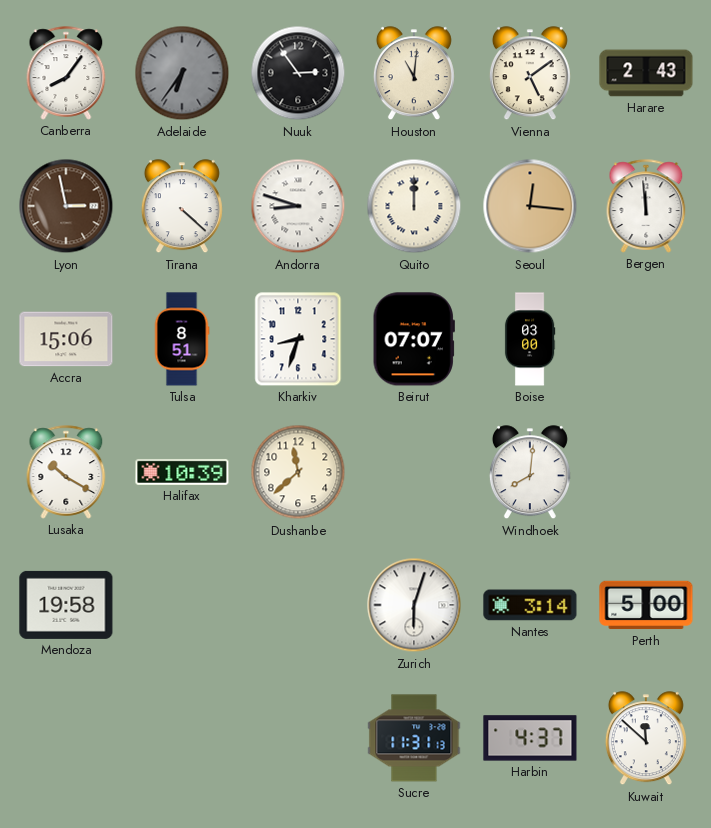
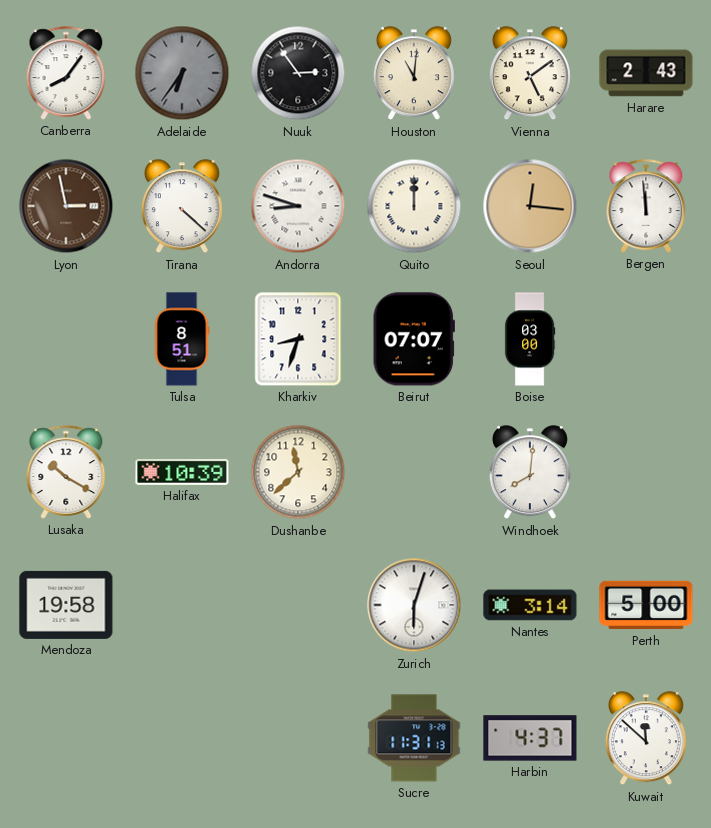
Accra: 15:06 -> none
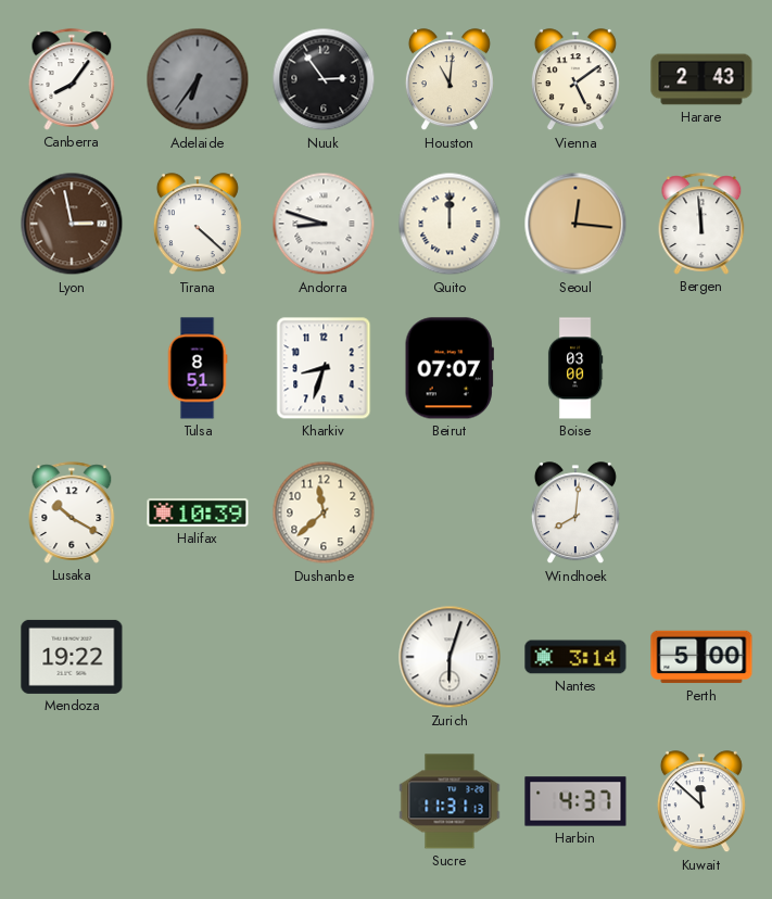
Mendoza: 19:58 -> 19:22
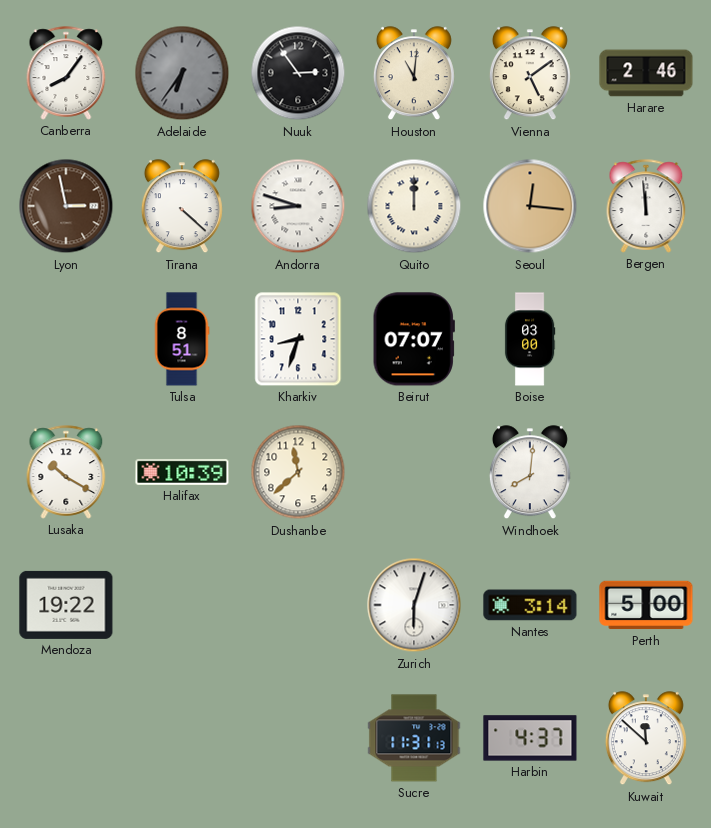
Harare: 2:43 -> 2:46
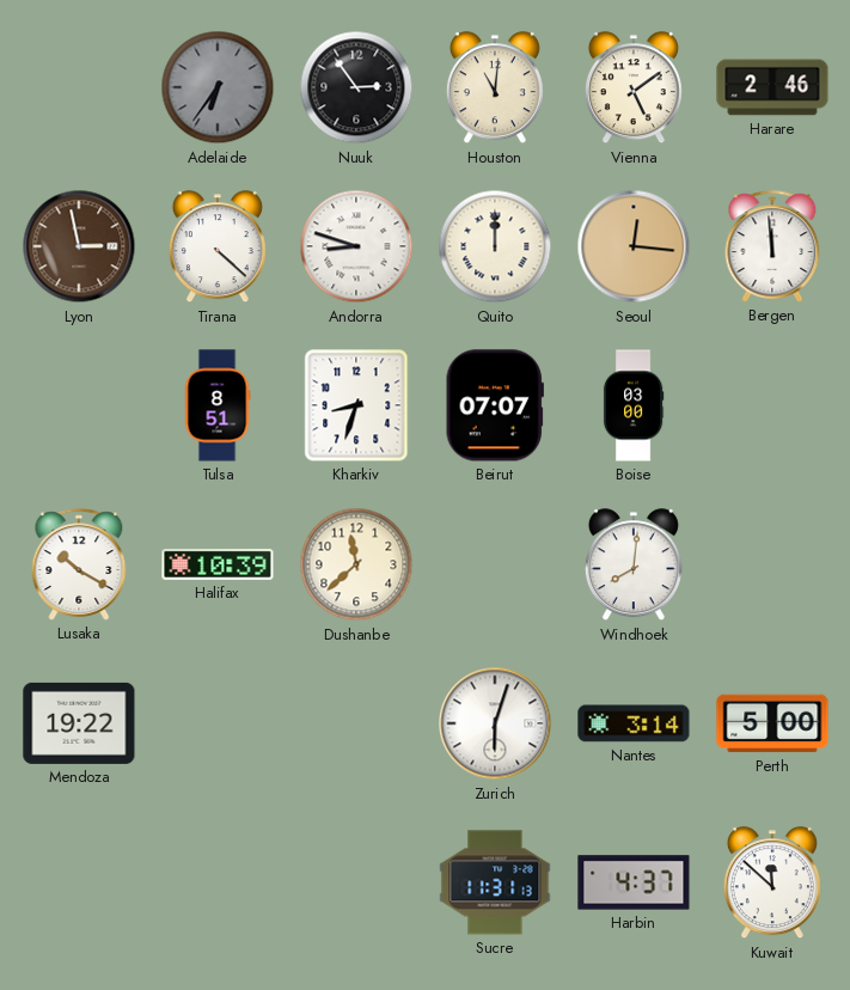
Canberra: 8:06 -> none
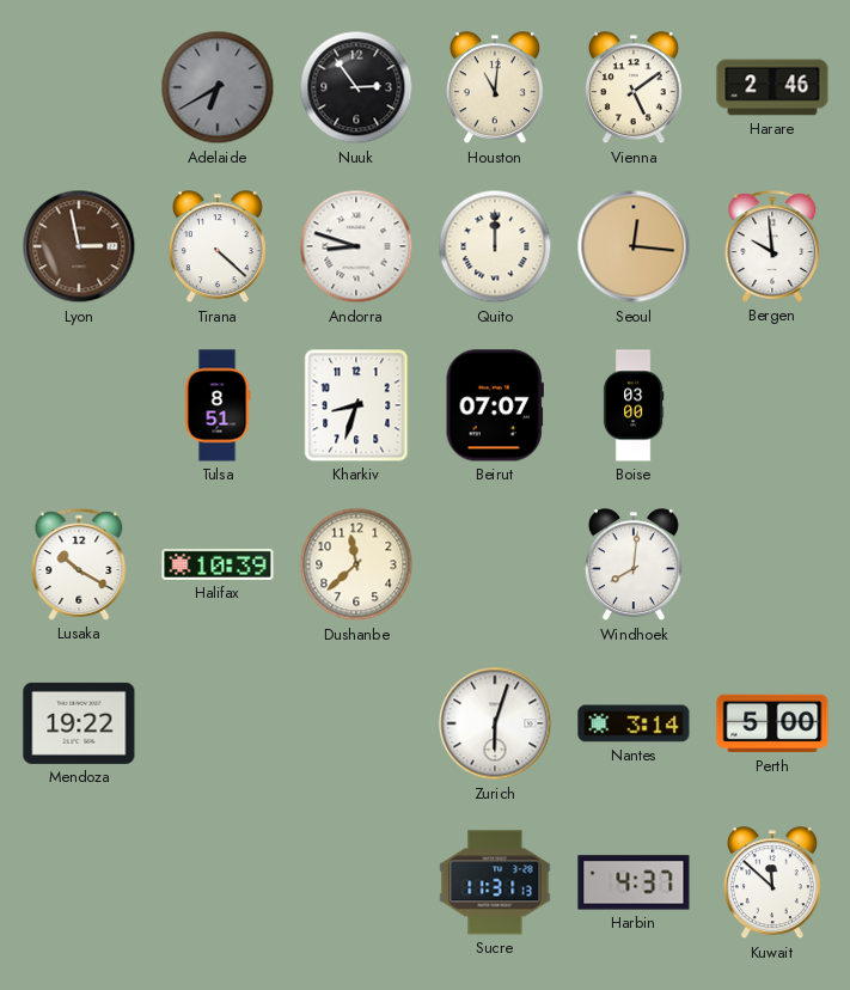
Adelaide: 6:36 -> 6:40
Bergen: 11:59 -> 9:59
